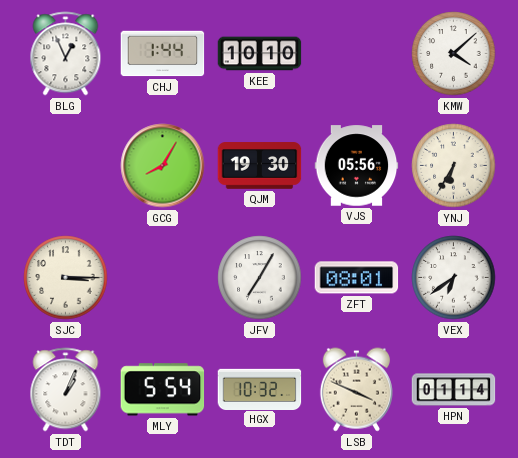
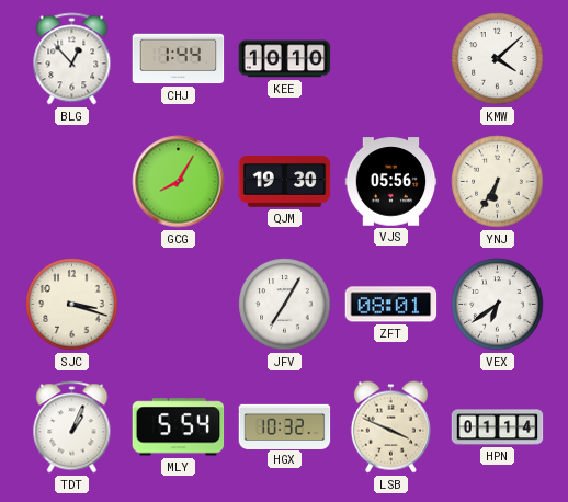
BLG: 12:56 -> 12:53
SJC: 3:15 -> 3:18
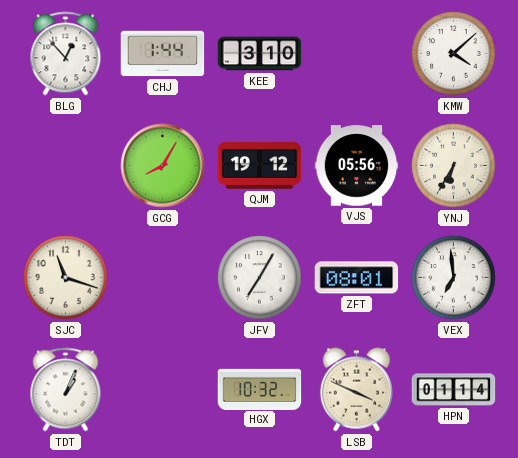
KEE: 10:10 -> 3:10
QJM: 19:30 -> 19:12
SJC: 3:18 -> 11:18
VEX: 6:39 -> 6:59
MLY: 5:54 -> none
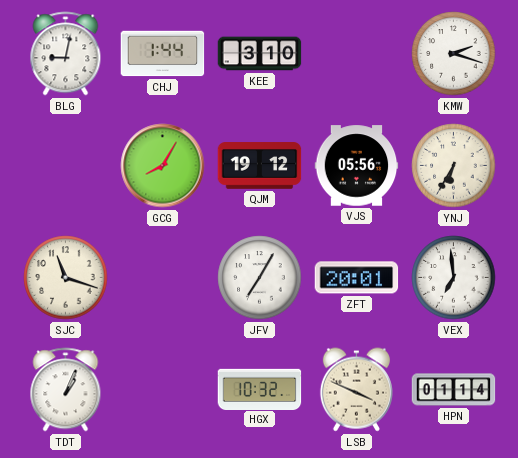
BLG: 12:53 -> 9:02
KMW: 4:08 -> 2:18
ZFT: 08:01 -> 20:01
